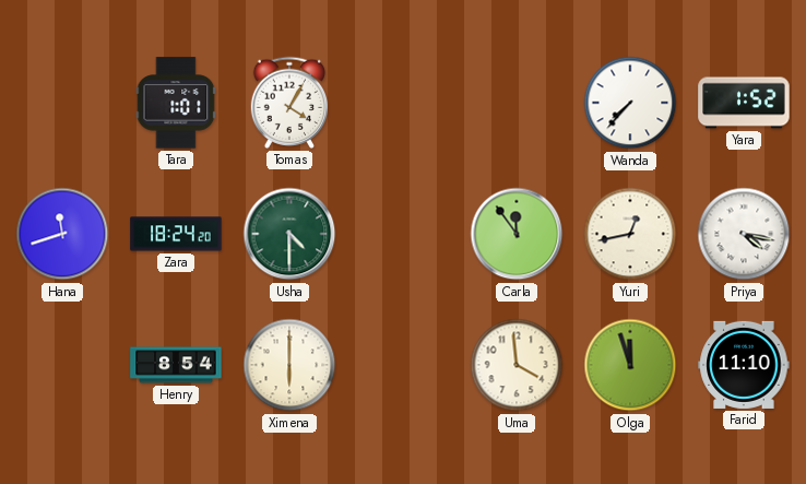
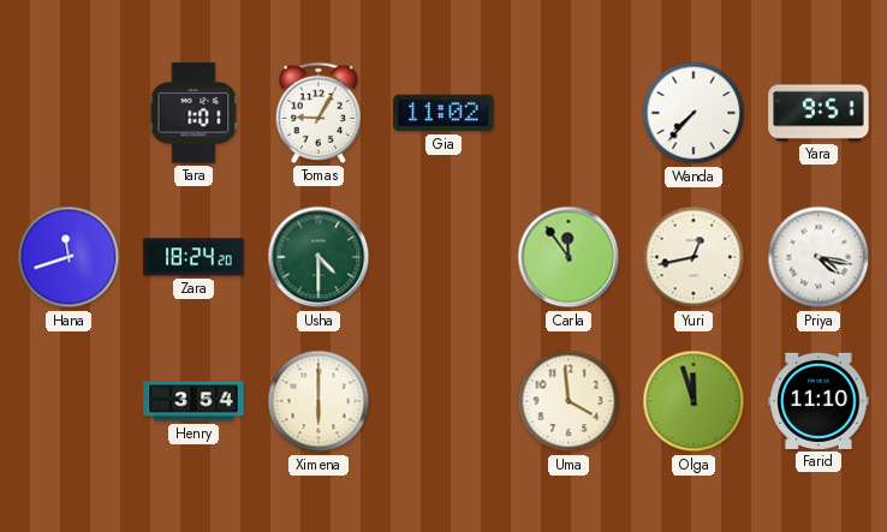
Tomas: 4:05 -> 9:05
Gia: none -> 11:02
Yara: 1:52 -> 9:51
Henry: 8:54 -> 3:54
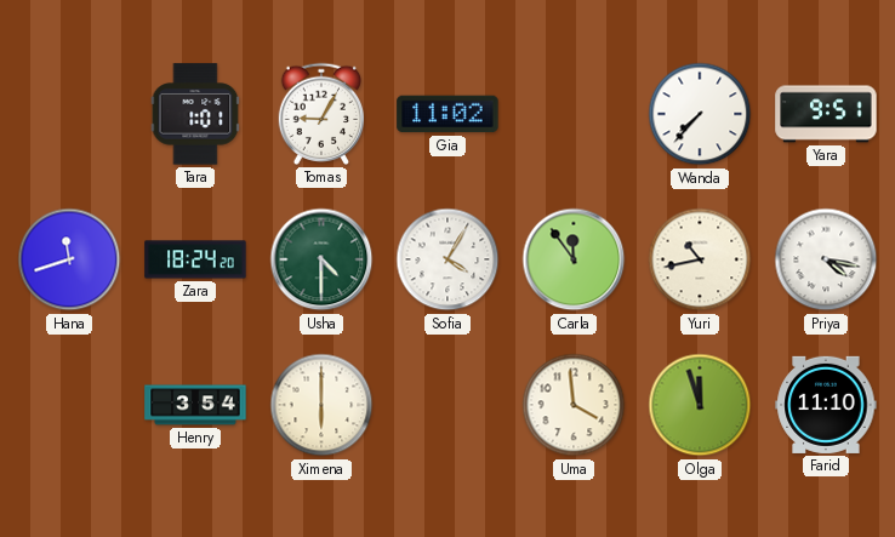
Sofia: none -> 4:05
Yuri: 12:43 -> 10:43
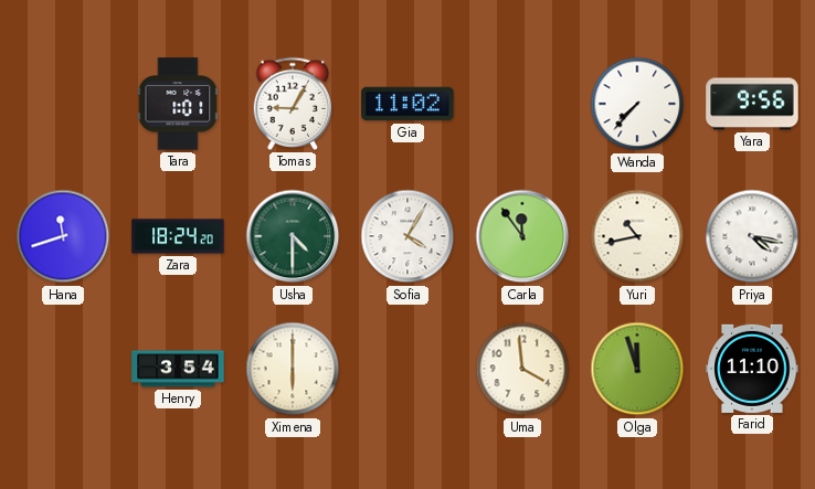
Yara: 9:51 -> 9:56
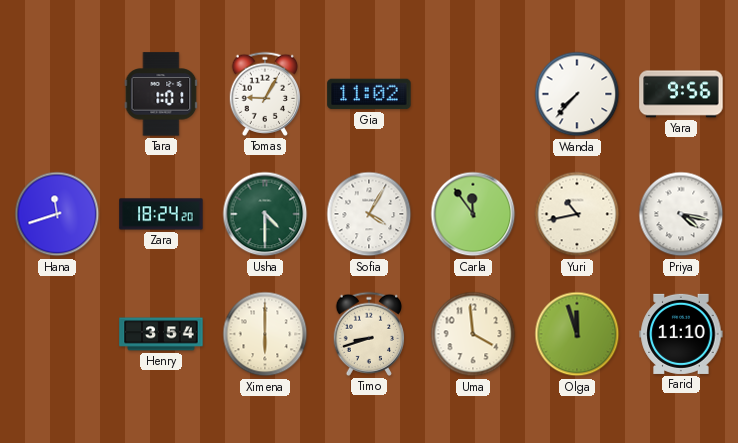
Timo: none -> 8:42
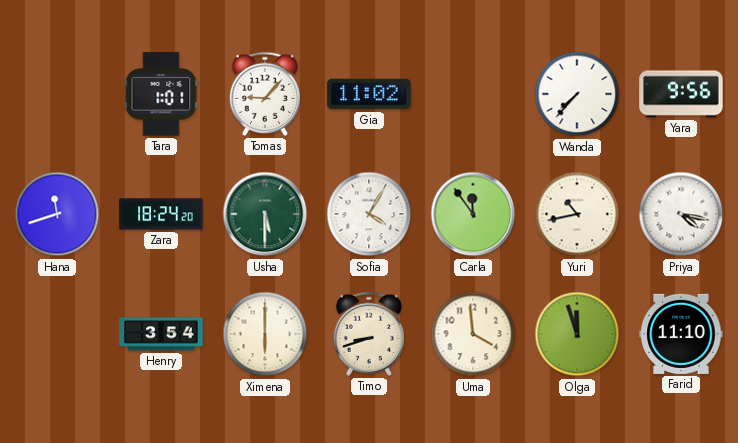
Tomas: 9:05 -> 9:07
Usha: 4:30 -> 5:30
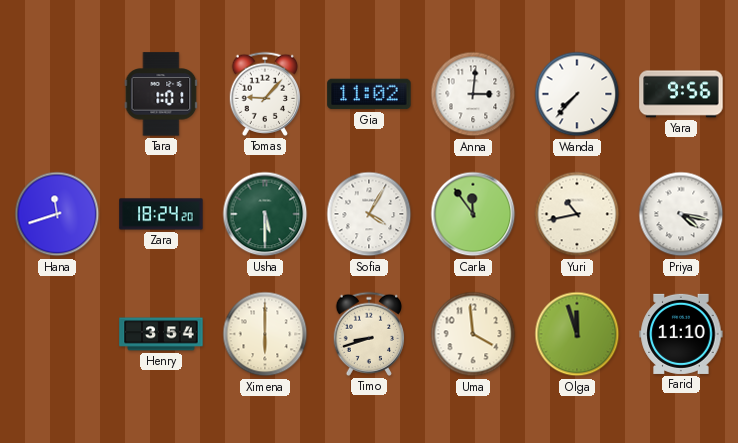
Anna: none -> 3:01
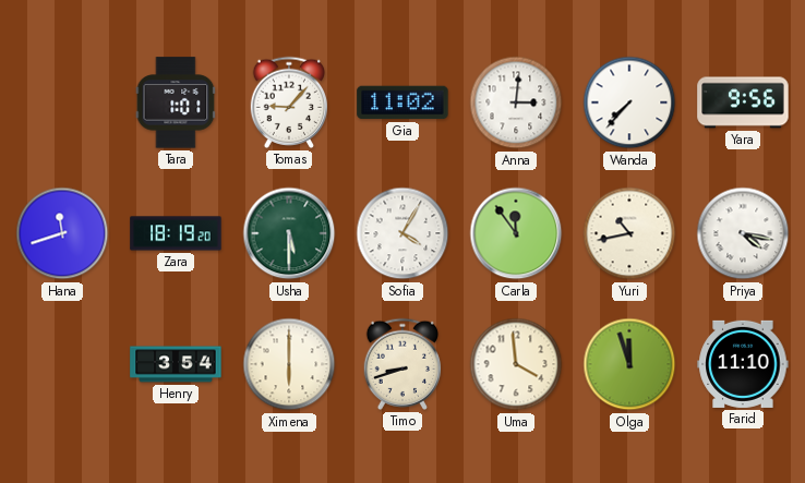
Zara: 18:24 -> 18:19
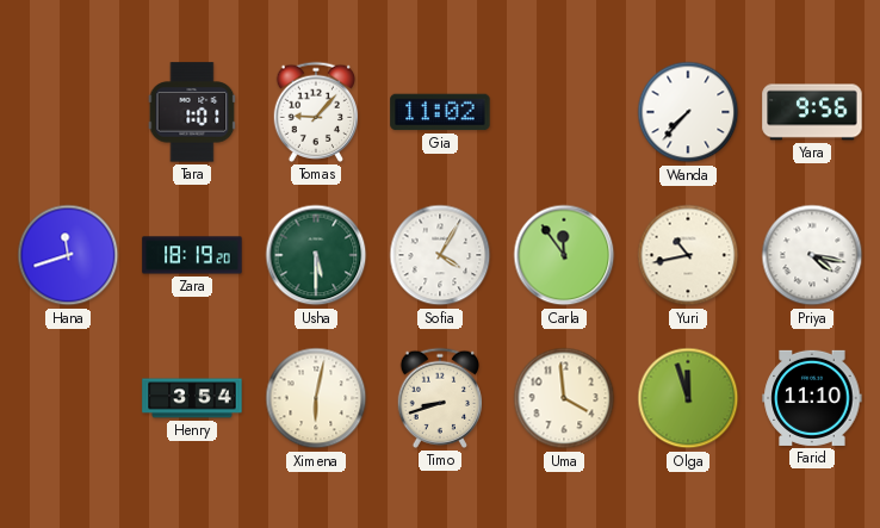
Anna: 3:01 -> none
Ximena: 6:00 -> 6:02
